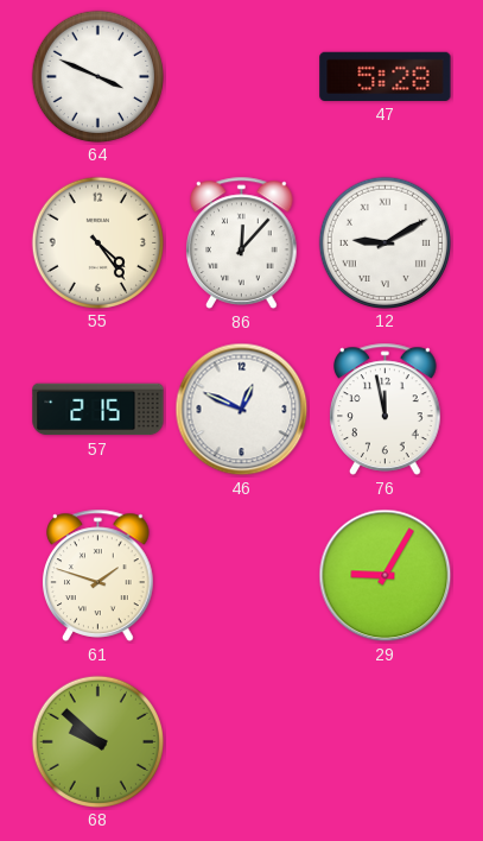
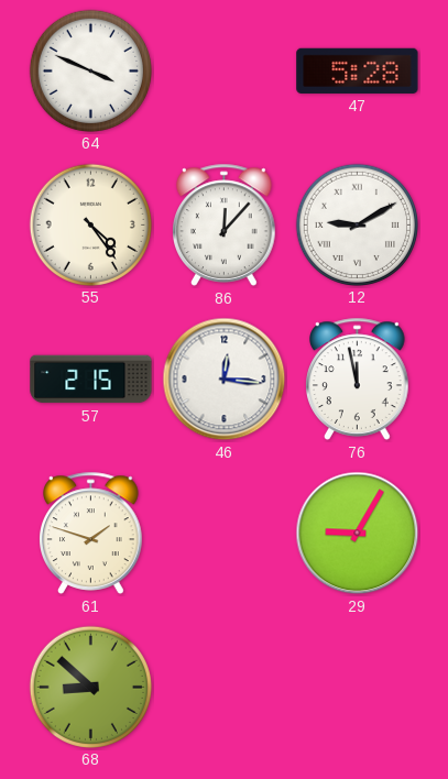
46: 12:49 -> 12:16
68: 9:52 -> 8:52
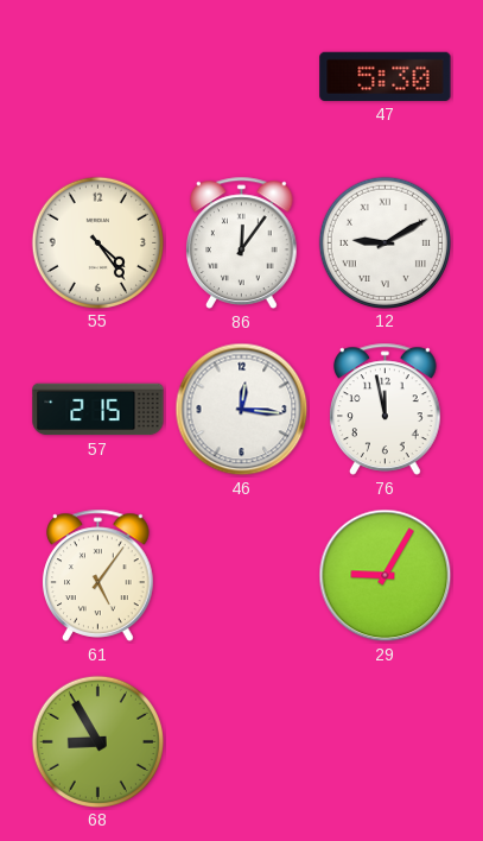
64: 3:49 -> none
47: 5:28 -> 5:30
86: 12:07 -> 12:06
61: 1:48 -> 5:06
68: 8:52 -> 8:55
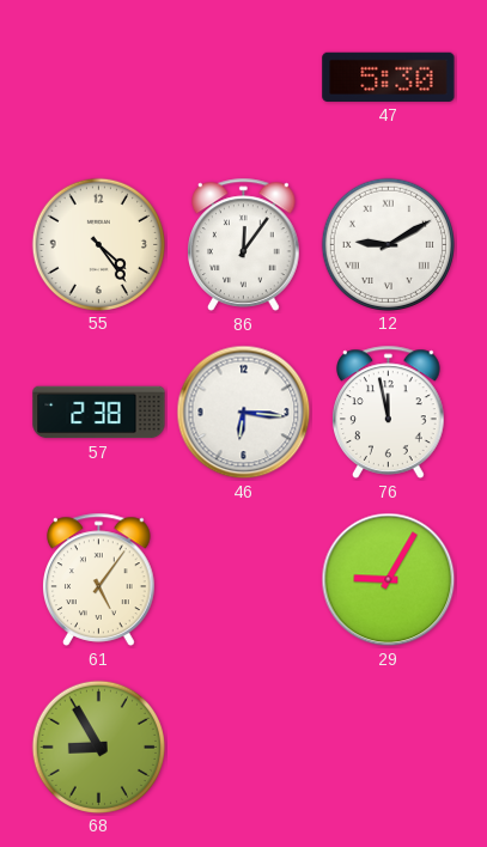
57: 2:15 -> 2:38
46: 12:16 -> 6:16
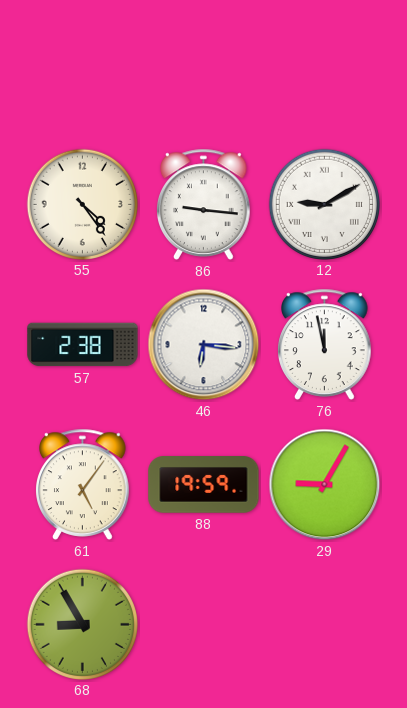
47: 5:30 -> none
86: 12:06 -> 9:16
88: none -> 19:59
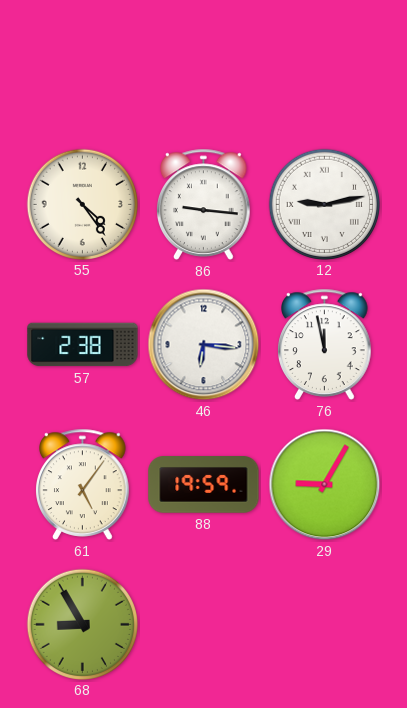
12: 9:10 -> 9:13
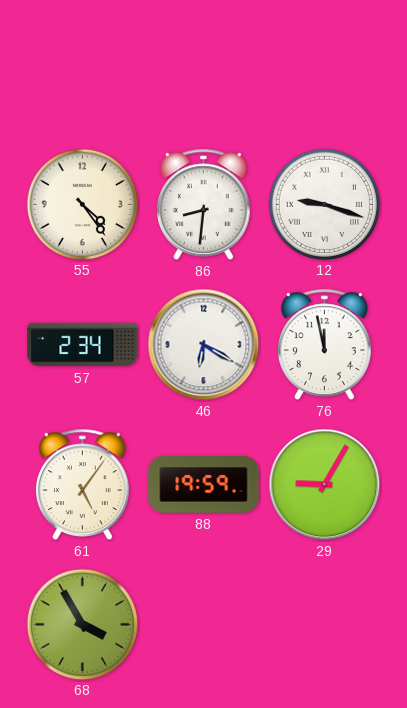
86: 9:16 -> 8:31
12: 9:13 -> 9:18
57: 2:38 -> 2:34
46: 6:16 -> 6:20
68: 8:55 -> 3:55
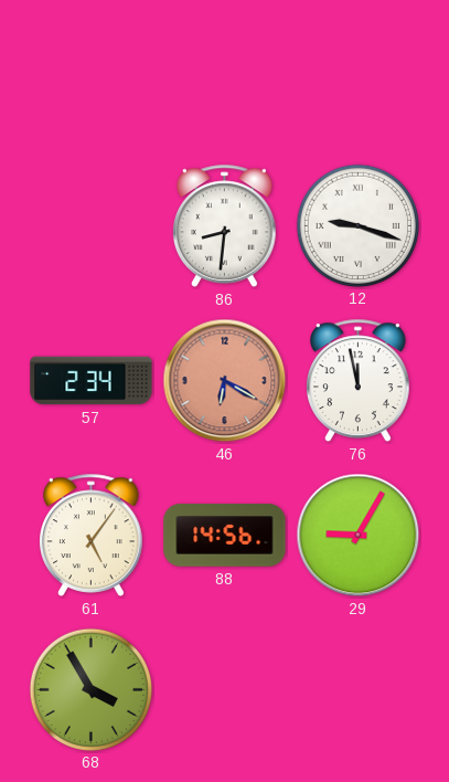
55: 4:24 -> none
46 dial: white -> salmon
88: 19:59 -> 14:56
